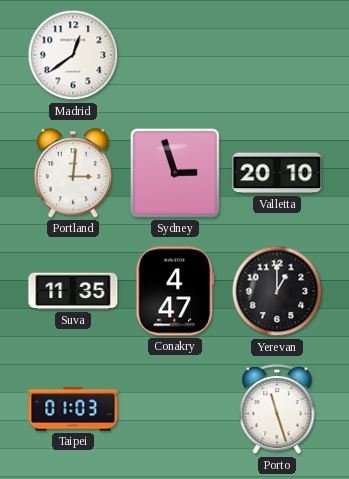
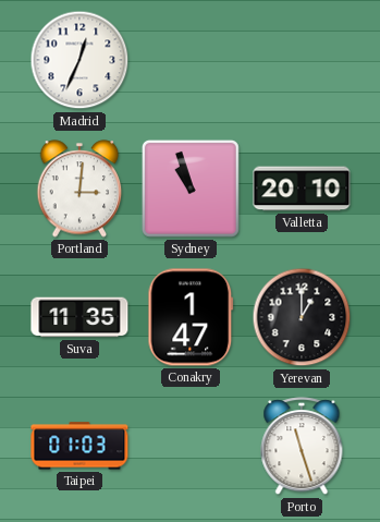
Madrid: 12:39 -> 12:34
Sydney: 2:57 -> 10:57
Conakry: 4:47 -> 1:47
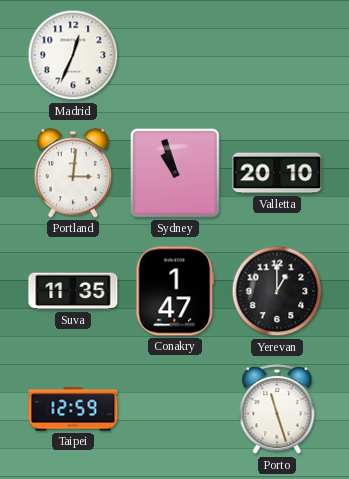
Taipei: 01:03 -> 12:59
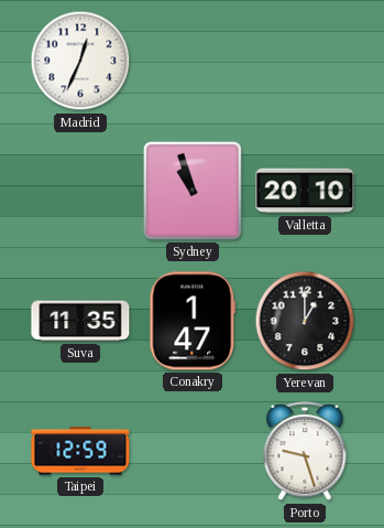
Portland: 3:01 -> none
Porto: 11:27 -> 9:27
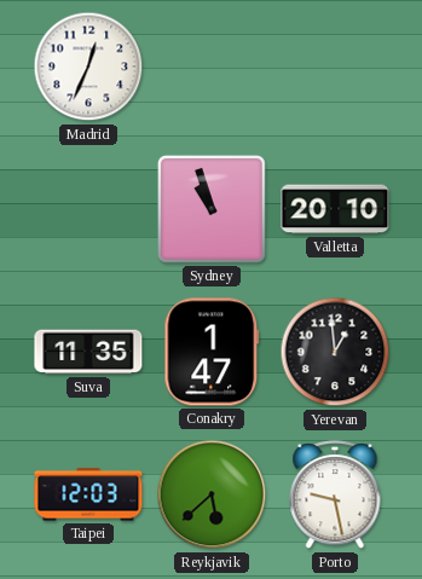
Yerevan: 1:00 -> 12:59
Taipei: 12:59 -> 12:03
Reykjavik: none -> 5:38
Porto: 9:27 -> 9:28
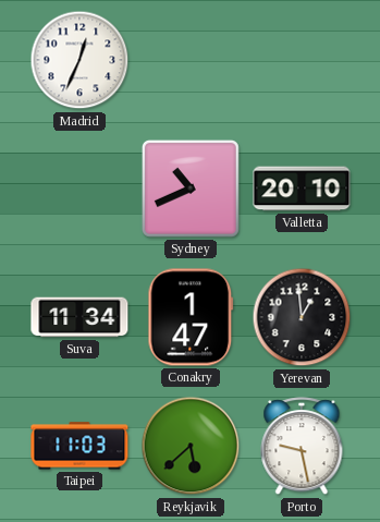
Sydney: 10:57 -> 10:41
Suva: 11:35 -> 11:34
Taipei: 12:03 -> 11:03
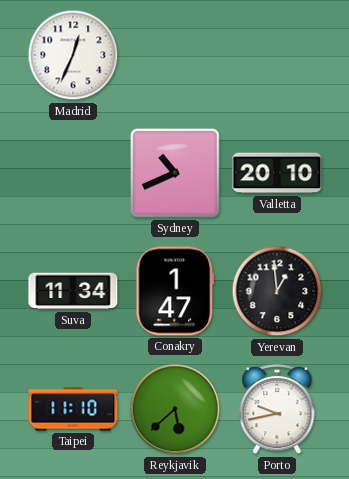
Taipei: 11:03 -> 11:10
Porto: 9:28 -> 9:43
